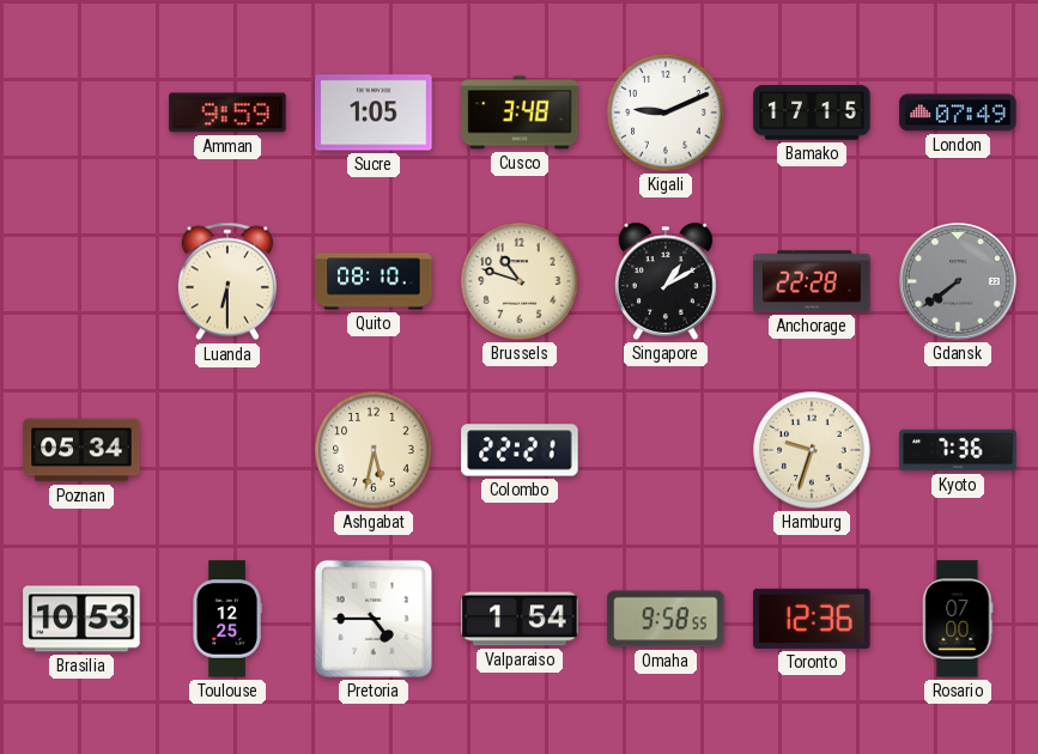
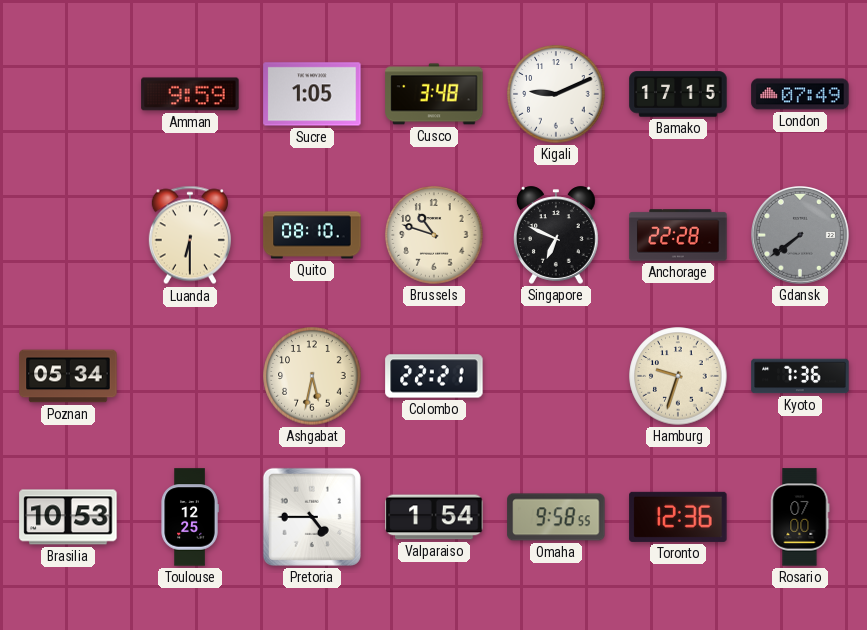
Singapore: 1:10 -> 6:49
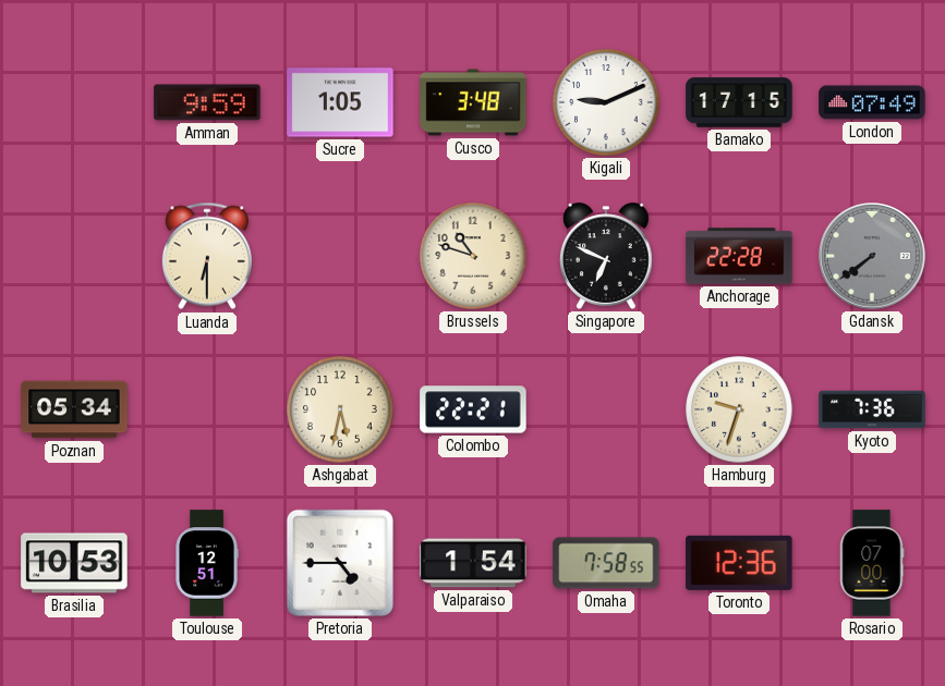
Quito: 08:10 -> none
Toulouse: 12:25 -> 12:51
Omaha: 9:58 -> 7:58
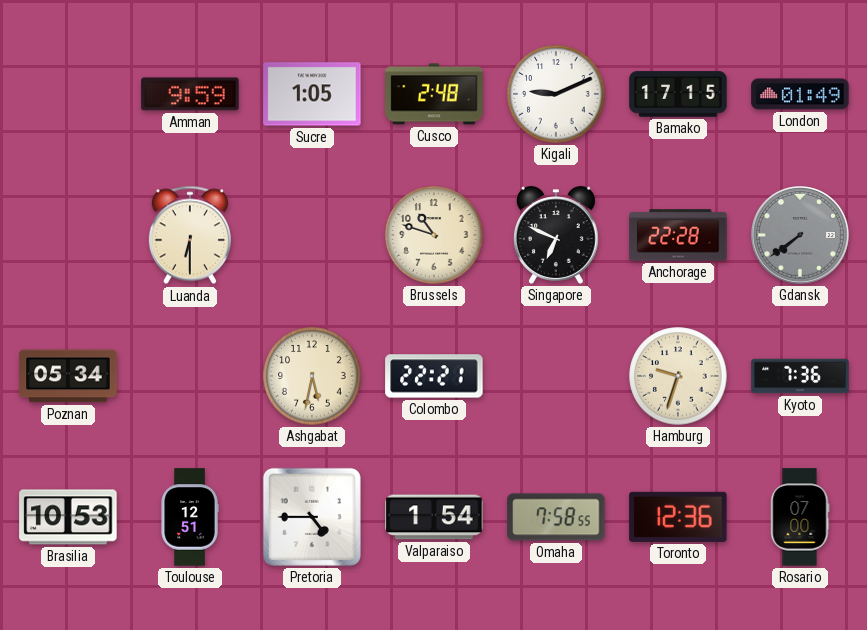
Cusco: 3:48 -> 2:48
London: 07:49 -> 01:49
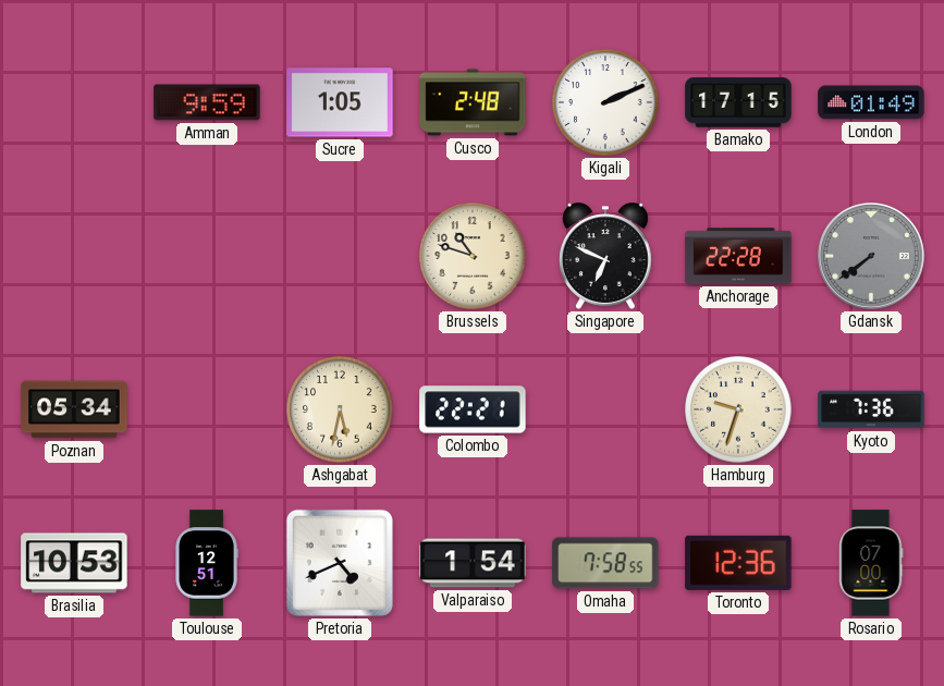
Kigali: 9:11 -> 2:11
Luanda: 6:30 -> none
Pretoria: 4:45 -> 4:41
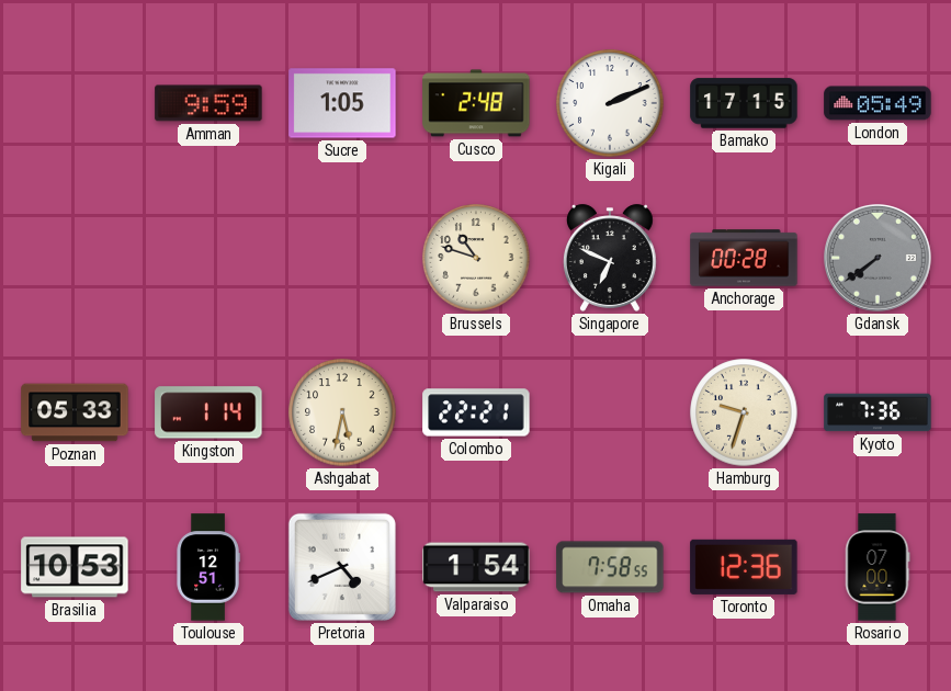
London: 01:49 -> 05:49
Anchorage: 22:28 -> 00:28
Poznan: 05:34 -> 05:33
Kingston: none -> 1:14
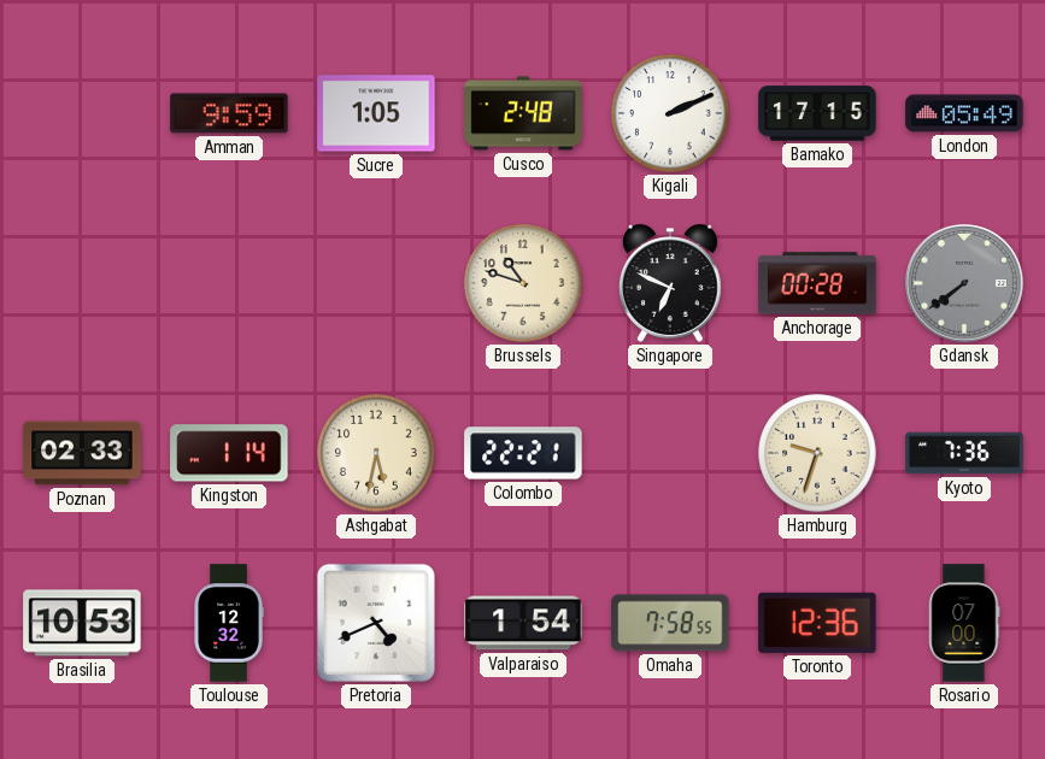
Poznan: 05:33 -> 02:33
Toulouse: 12:51 -> 12:32
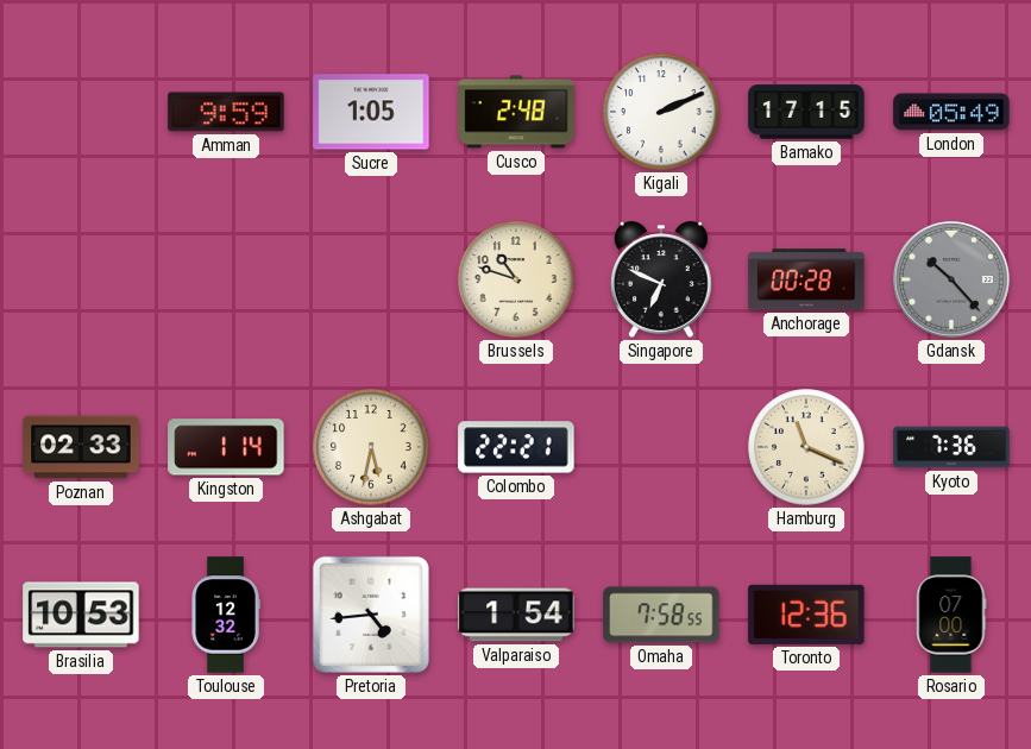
Gdansk: 7:39 -> 10:23
Hamburg: 9:33 -> 11:19
Pretoria: 4:41 -> 4:44
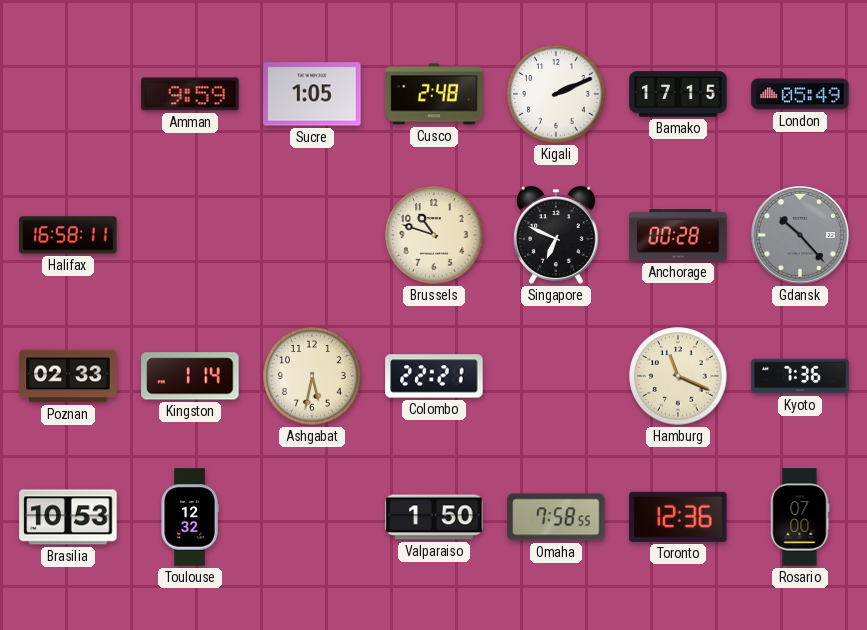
Halifax: none -> 16:58
Pretoria: 4:44 -> none
Valparaiso: 1:54 -> 1:50
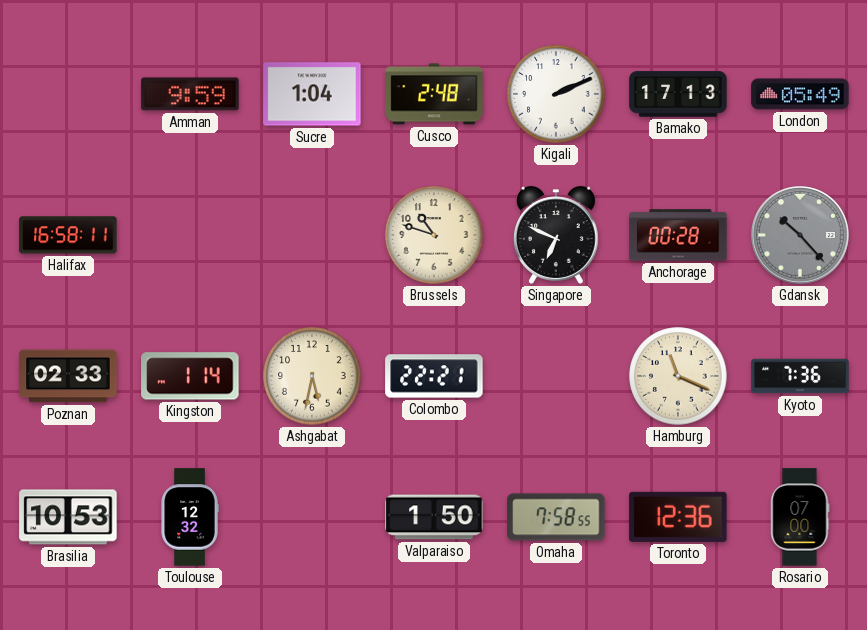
Sucre: 1:05 -> 1:04
Bamako: 17:15 -> 17:13
